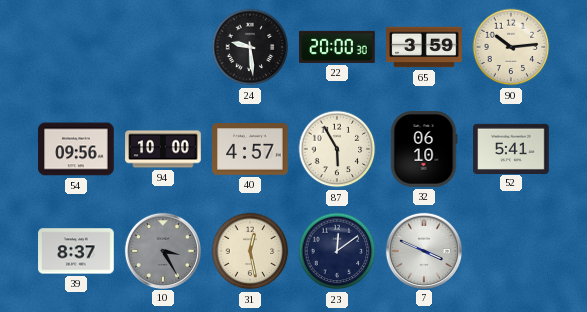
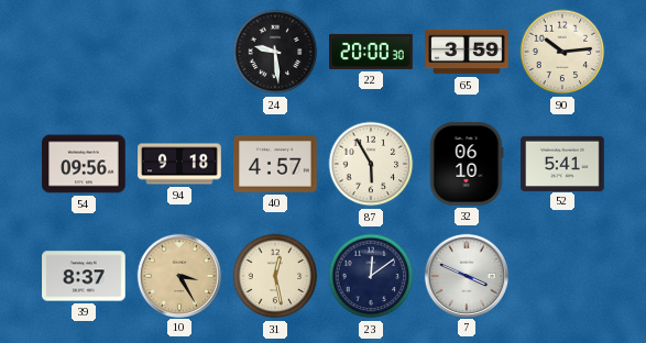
94: 10:00 -> 9:18
10 dial: grey -> champagne
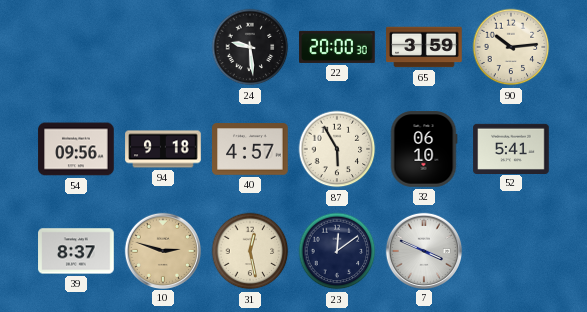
10: 3:25 -> 2:48
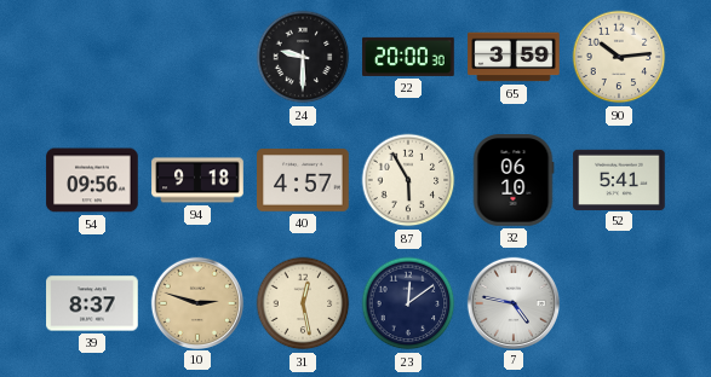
24: 9:29 -> 9:30
7: 3:49 -> 4:47
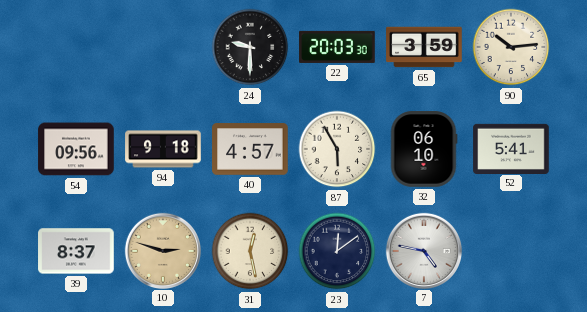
22: 20:00 -> 20:03
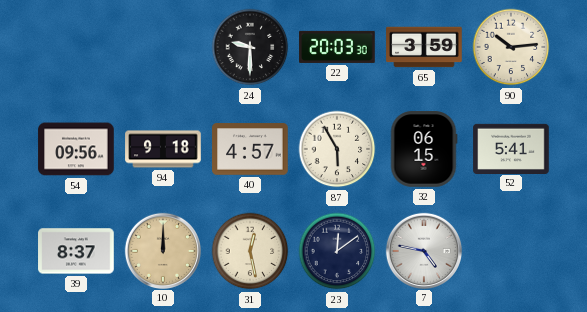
32: 06:10 -> 06:15
10: 2:48 -> 12:00
